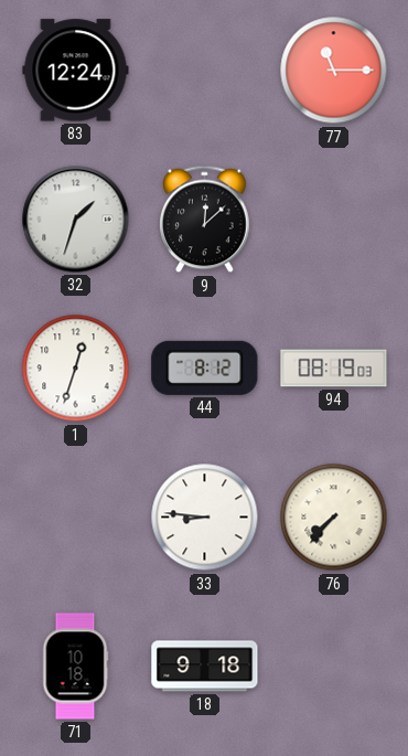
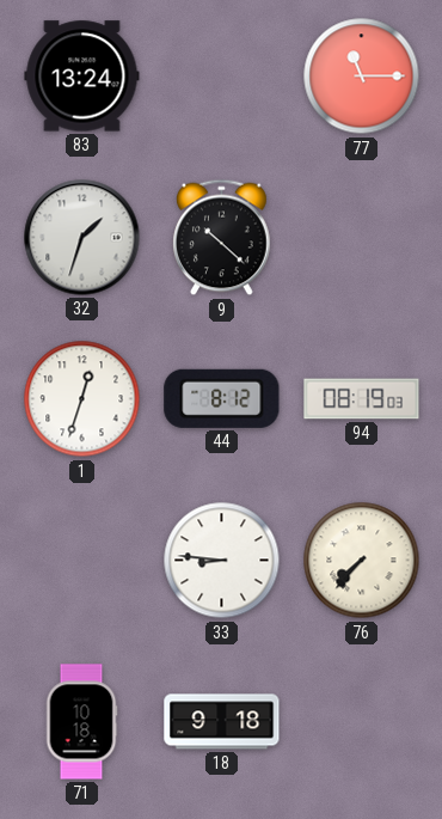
83: 12:24 -> 13:24
9: 12:08 -> 10:22
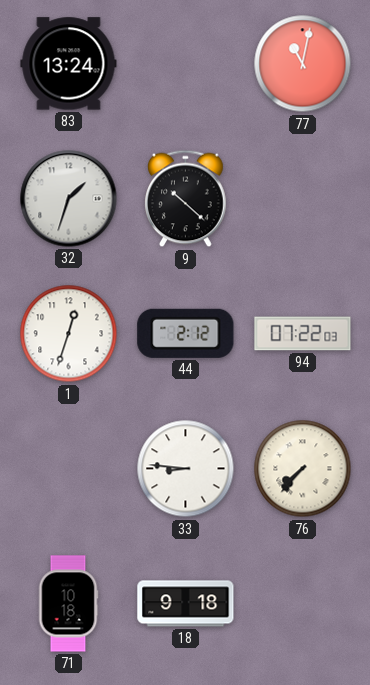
77: 11:15 -> 11:02
44: 8:12 -> 2:12
94: 08:19 -> 07:22
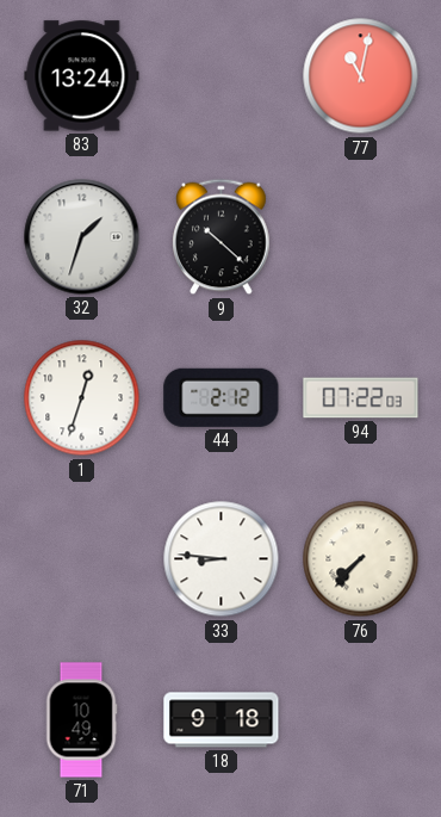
71: 10:18 -> 10:49
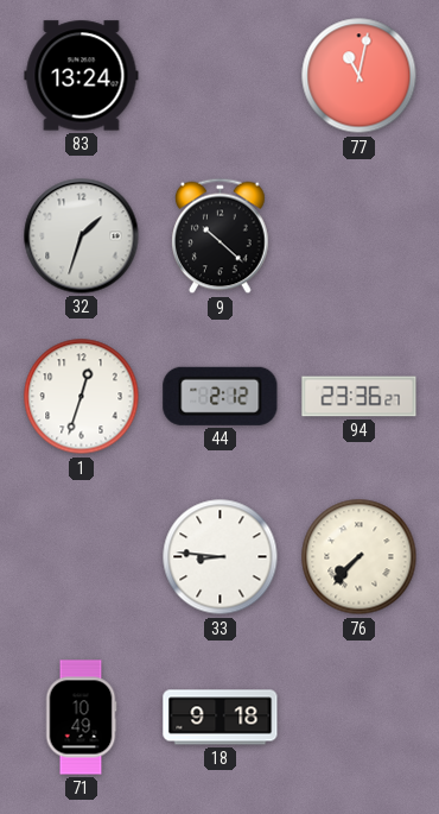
94: 07:22 -> 23:36
